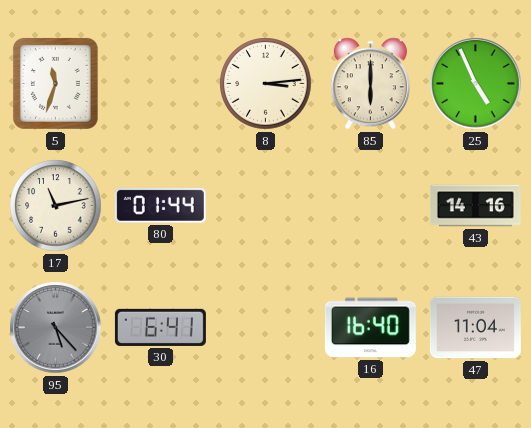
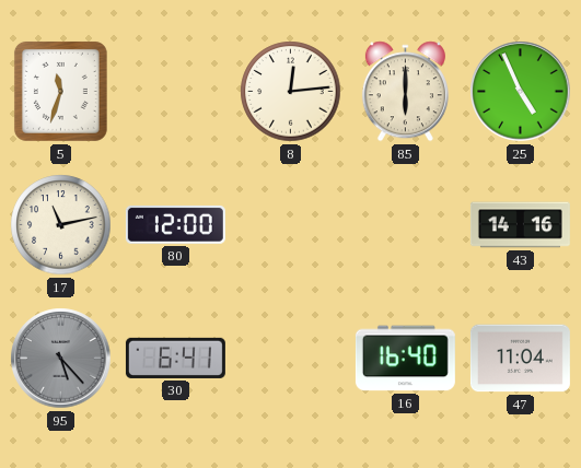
8: 3:14 -> 12:14
80: 01:44 -> 12:00
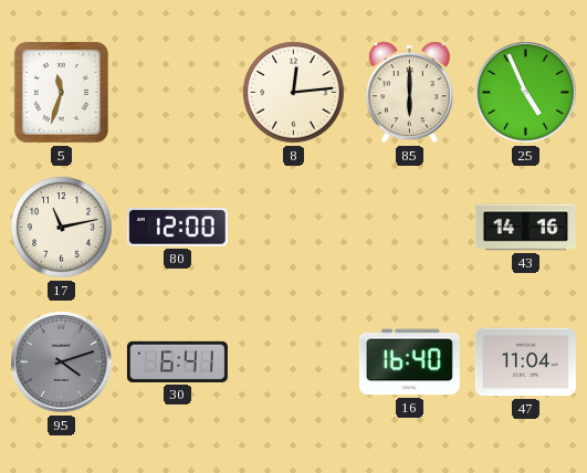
95: 5:23 -> 4:12
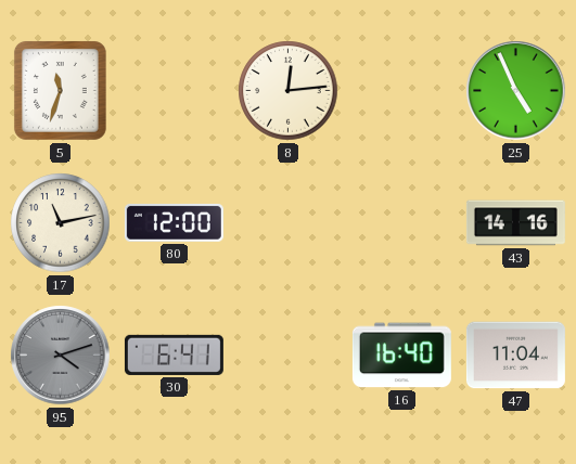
85: 6:00 -> none
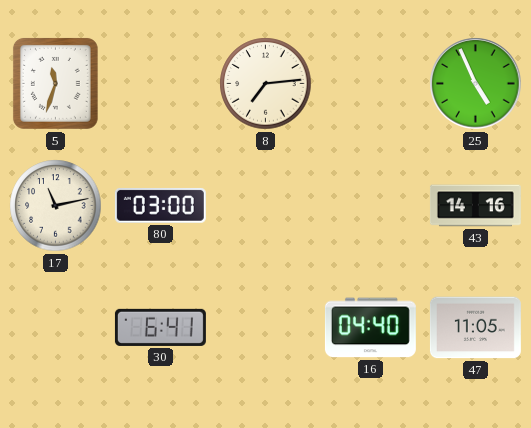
8: 12:14 -> 7:14
80: 12:00 -> 03:00
95: 4:12 -> none
16: 16:40 -> 04:40
47: 11:04 -> 11:05
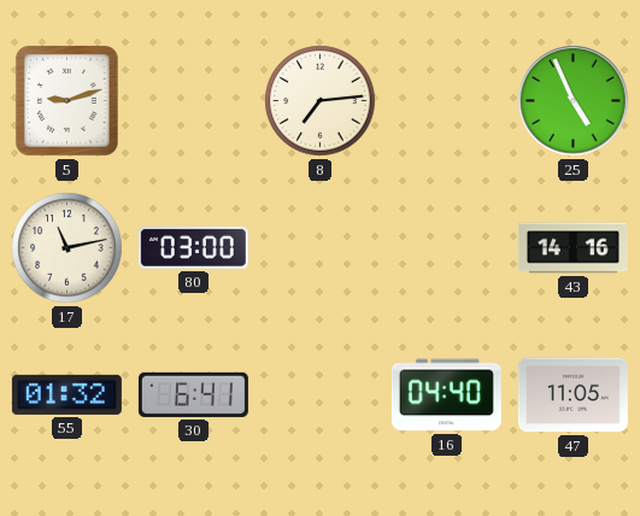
5: 11:33 -> 9:12
55: none -> 01:32
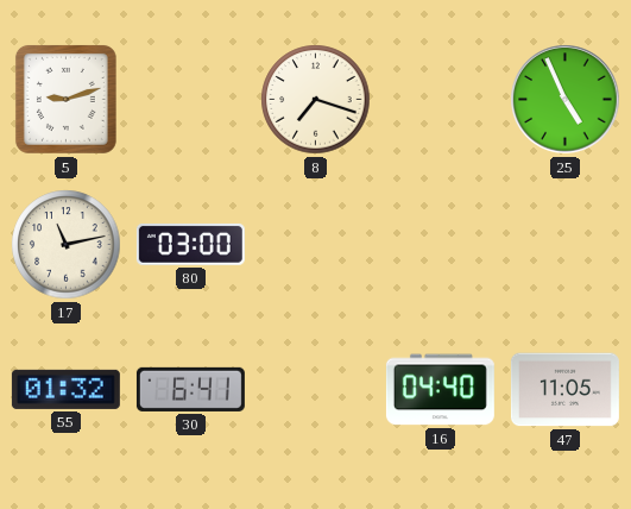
8: 7:14 -> 7:18
43: 14:16 -> none
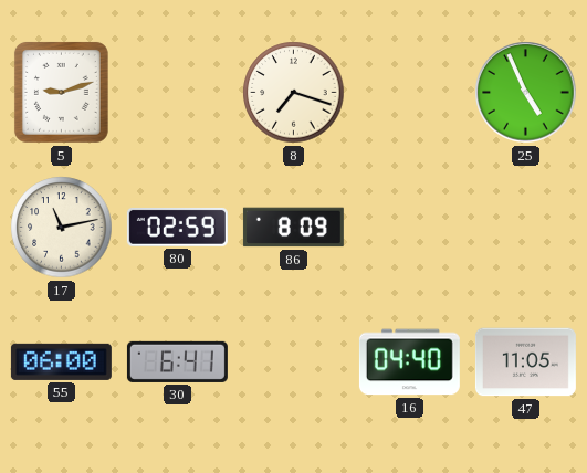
80: 03:00 -> 02:59
86: none -> 8:09
55: 01:32 -> 06:00
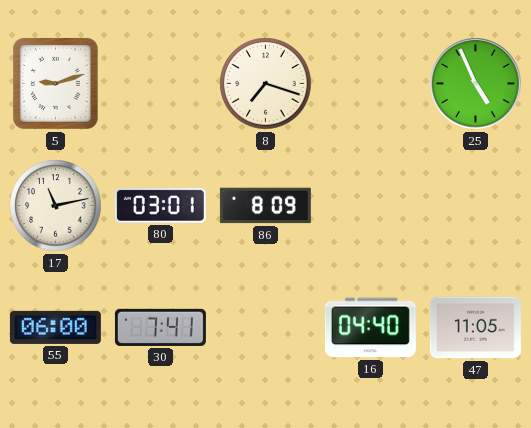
80: 02:59 -> 03:01
30: 6:41 -> 7:41
